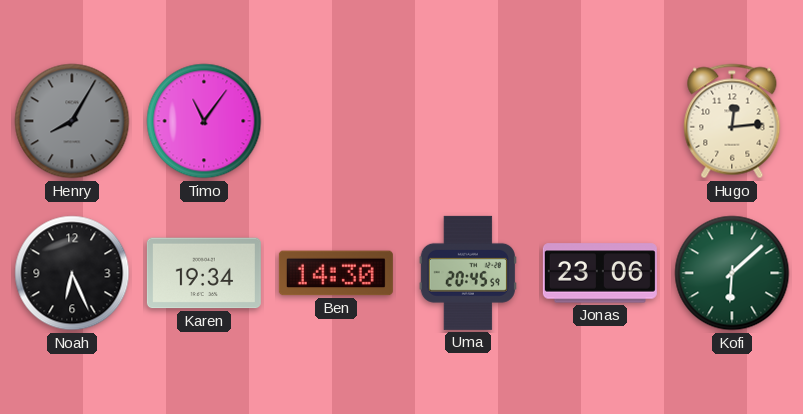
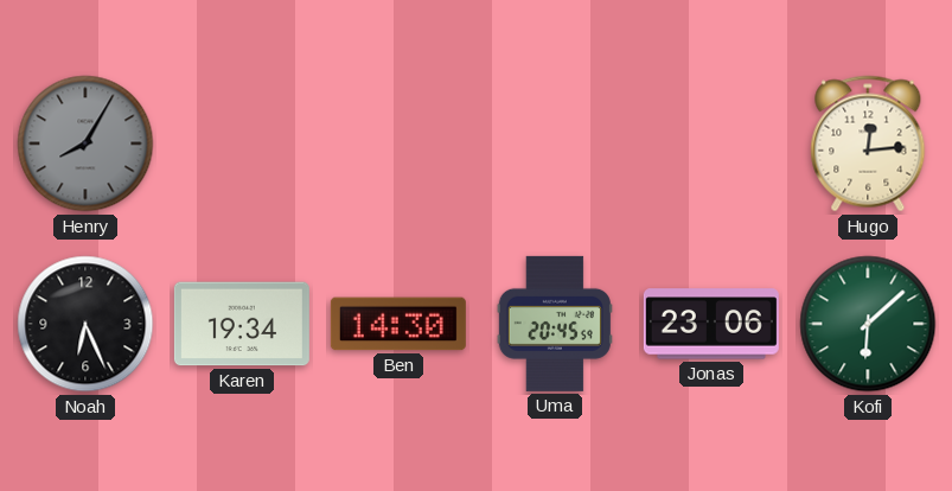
Timo: 11:06 -> none
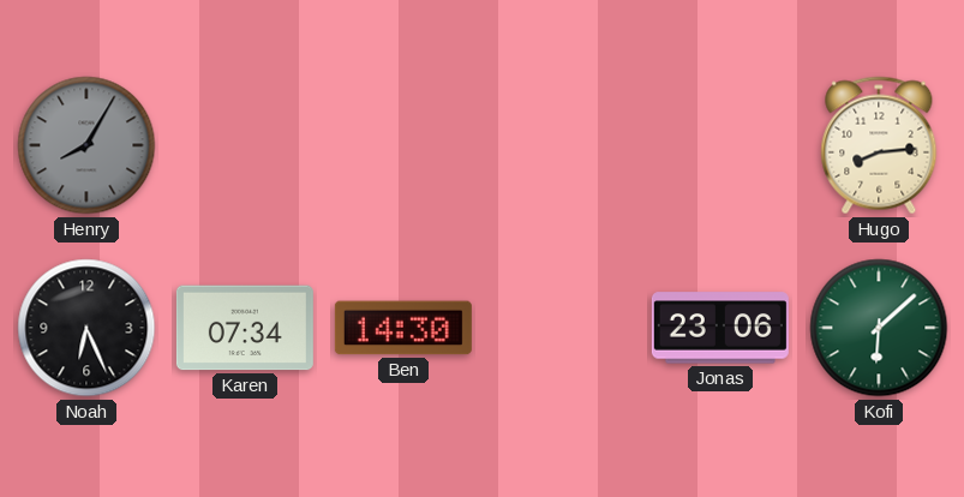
Hugo: 12:14 -> 8:14
Karen: 19:34 -> 07:34
Uma: 20:45 -> none
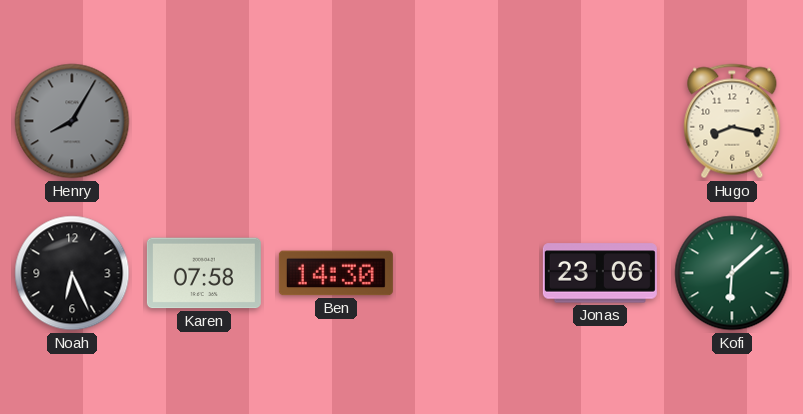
Hugo: 8:14 -> 8:17
Karen: 07:34 -> 07:58
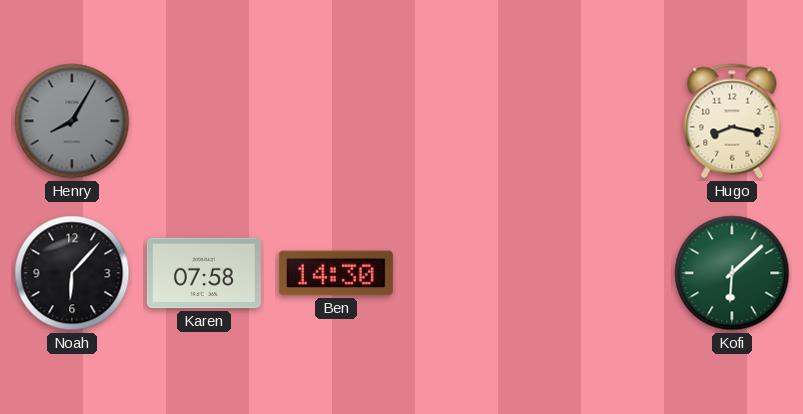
Noah: 6:26 -> 6:07
Jonas: 23:06 -> none
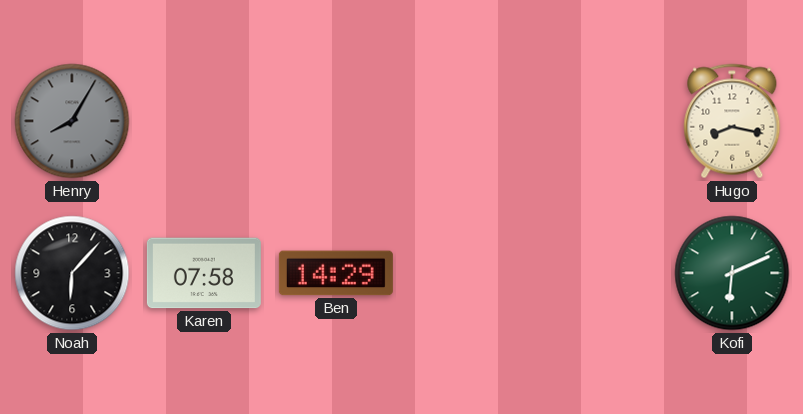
Ben: 14:30 -> 14:29
Kofi: 6:08 -> 6:11
